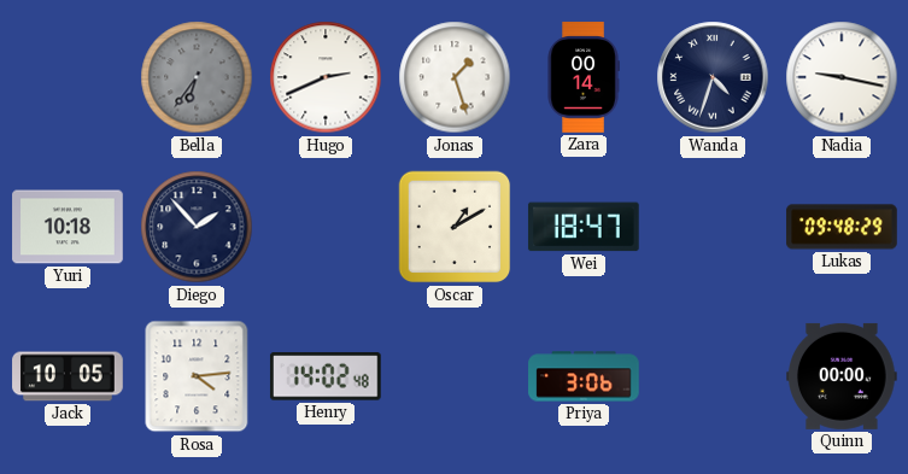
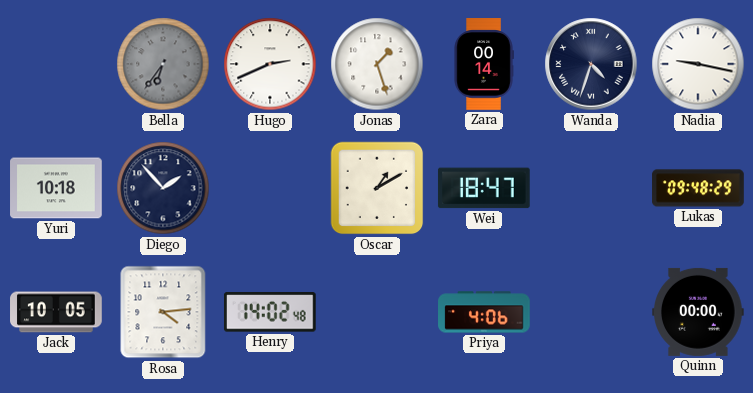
Priya: 3:06 -> 4:06
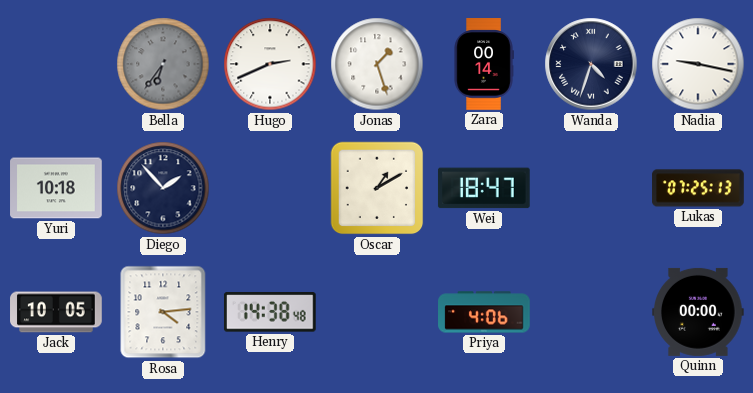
Lukas: 09:48 -> 07:25
Henry: 14:02 -> 14:38
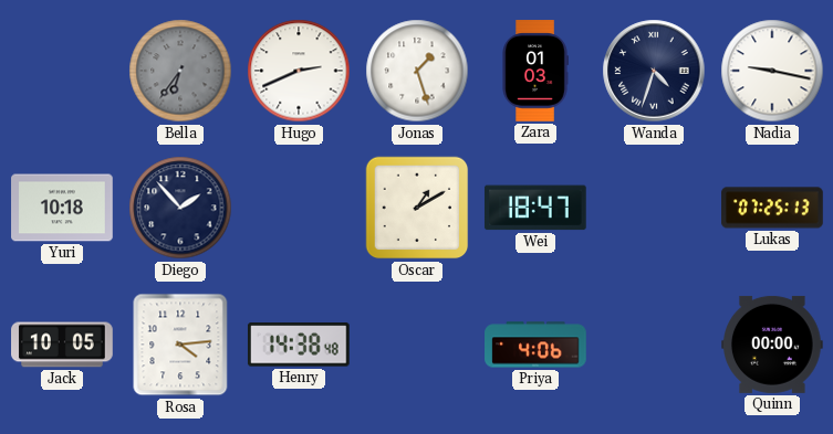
Zara: 00:14 -> 01:03
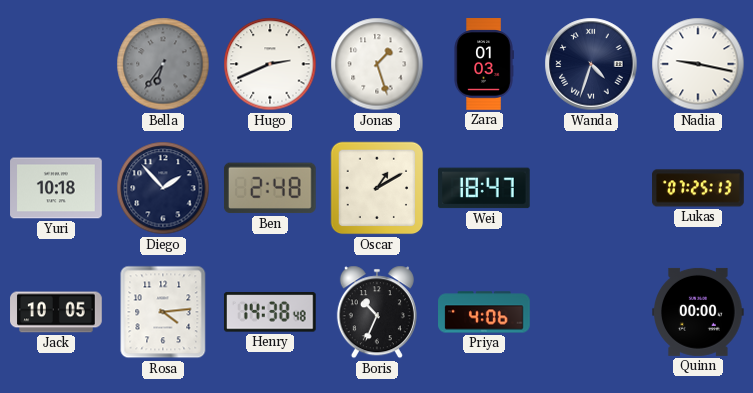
Ben: none -> 2:48
Boris: none -> 10:34
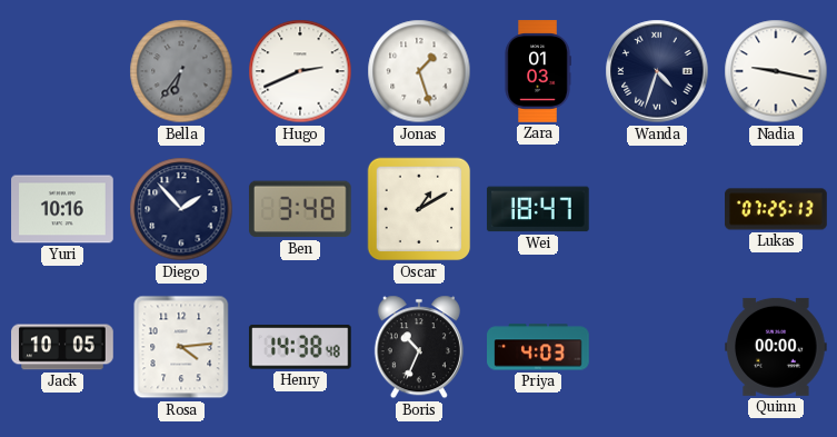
Yuri: 10:18 -> 10:16
Ben: 2:48 -> 3:48
Priya: 4:06 -> 4:03
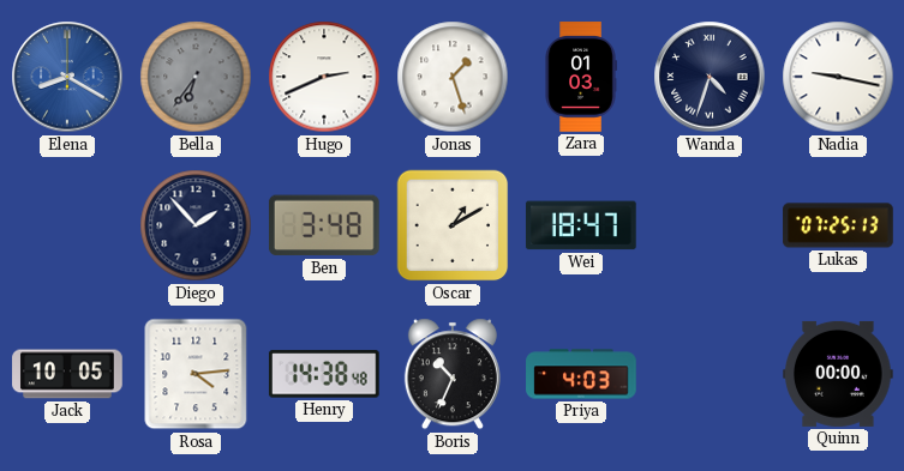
Elena: none -> 8:20
Yuri: 10:16 -> none
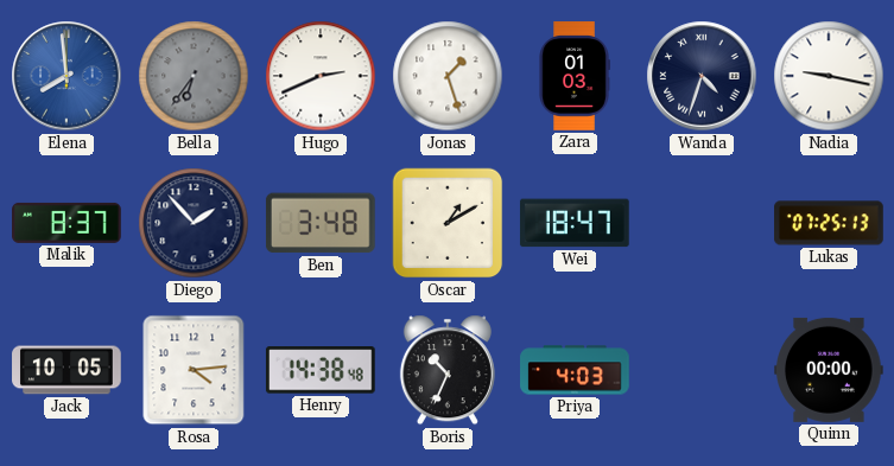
Elena: 8:20 -> 7:59
Malik: none -> 8:37
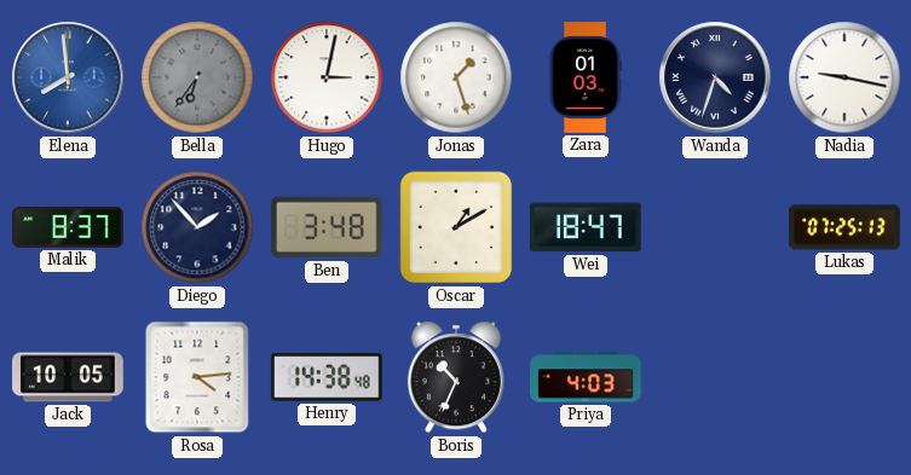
Hugo: 2:41 -> 3:02
Quinn: 00:00 -> none
